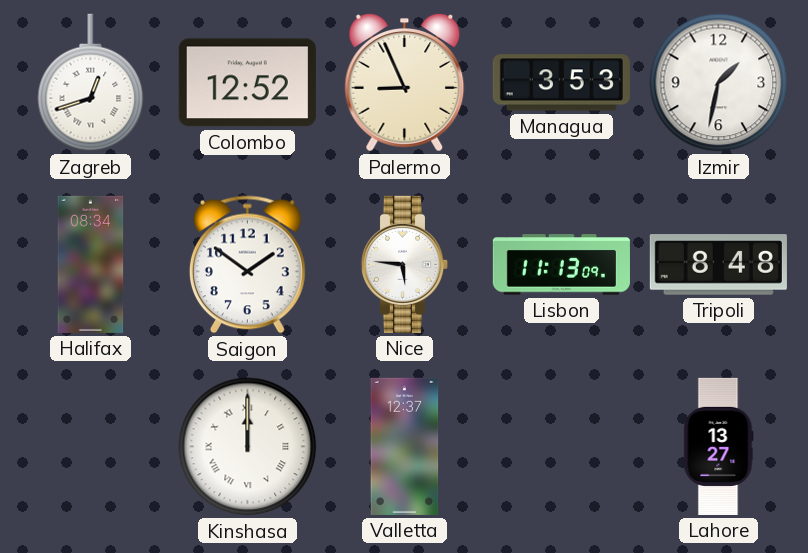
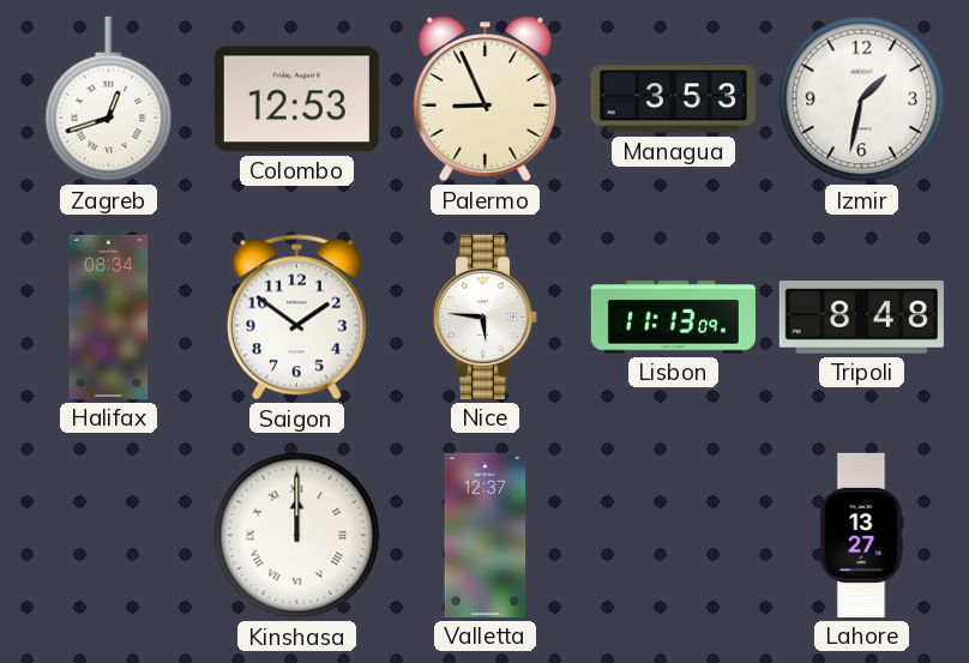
Colombo: 12:52 -> 12:53
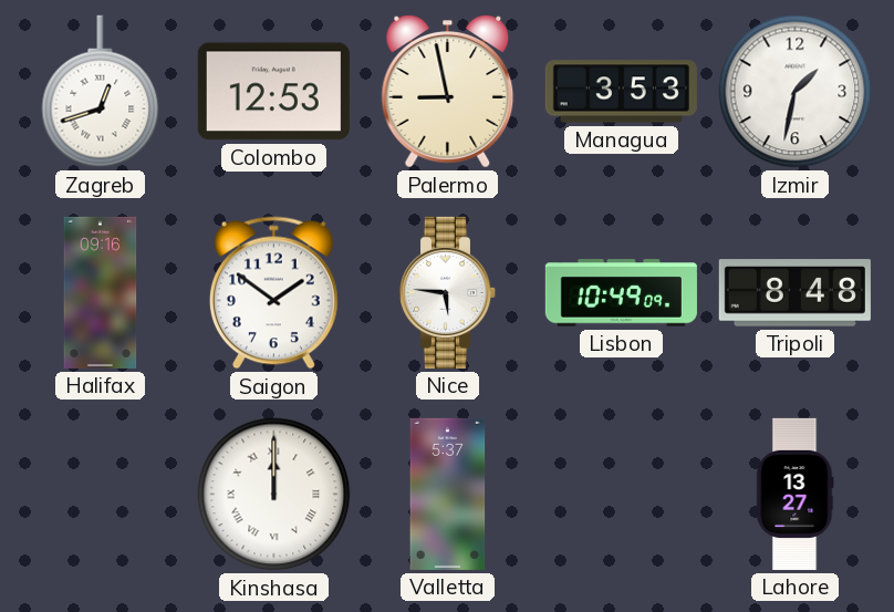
Palermo: 8:56 -> 8:58
Halifax: 08:34 -> 09:16
Lisbon: 11:13 -> 10:49
Valletta: 12:37 -> 5:37
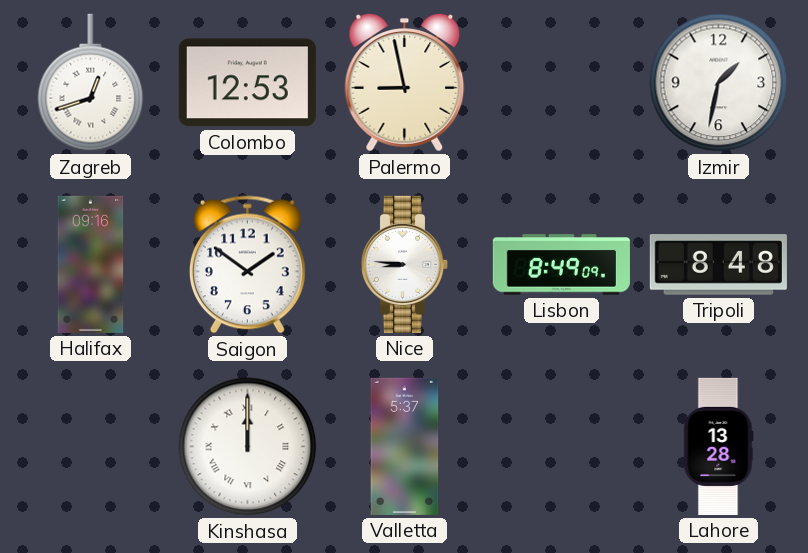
Managua: 3:53 -> none
Nice: 5:46 -> 8:46
Lisbon: 10:49 -> 8:49
Lahore: 13:27 -> 13:28
